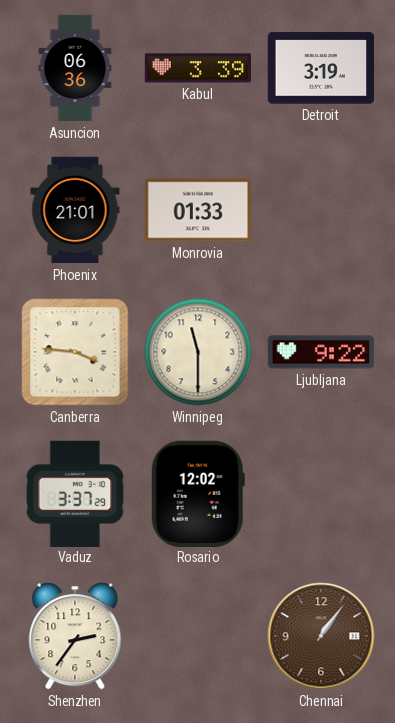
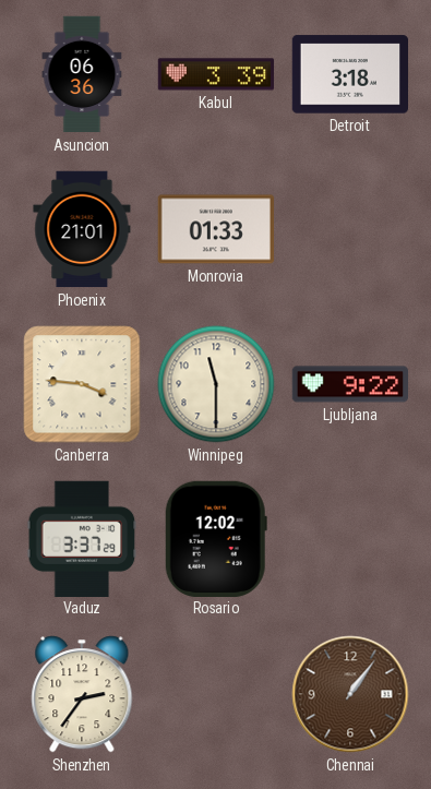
Detroit: 3:19 -> 3:18
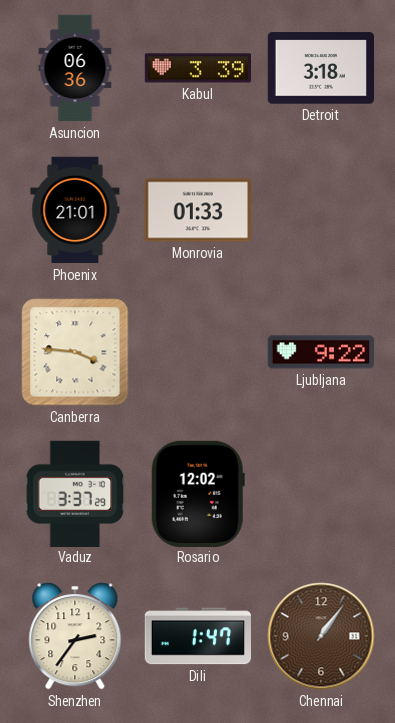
Winnipeg: 11:30 -> none
Dili: none -> 1:47
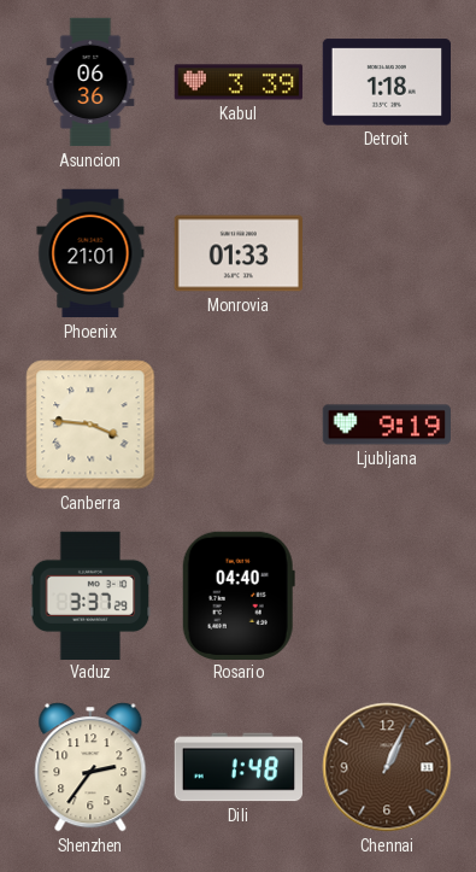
Detroit: 3:18 -> 1:18
Ljubljana: 9:22 -> 9:19
Rosario: 12:02 -> 04:40
Dili: 1:47 -> 1:48
Chennai: 1:06 -> 1:04
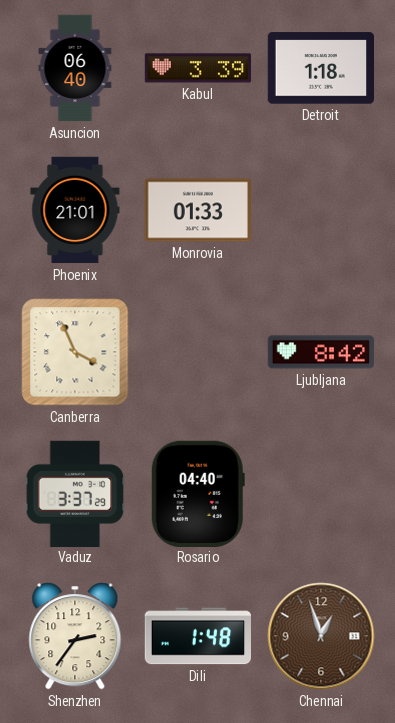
Asuncion: 06:36 -> 06:40
Canberra: 3:46 -> 3:56
Ljubljana: 9:19 -> 8:42
Chennai: 1:04 -> 12:57
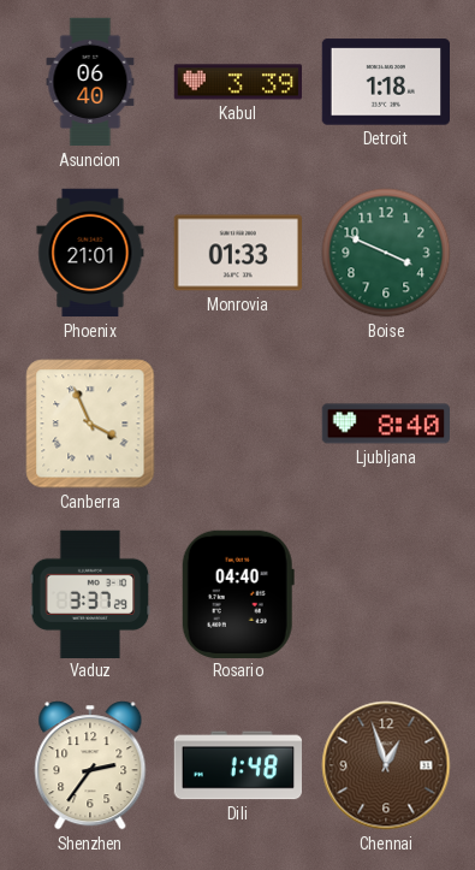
Boise: none -> 3:49
Ljubljana: 8:42 -> 8:40
